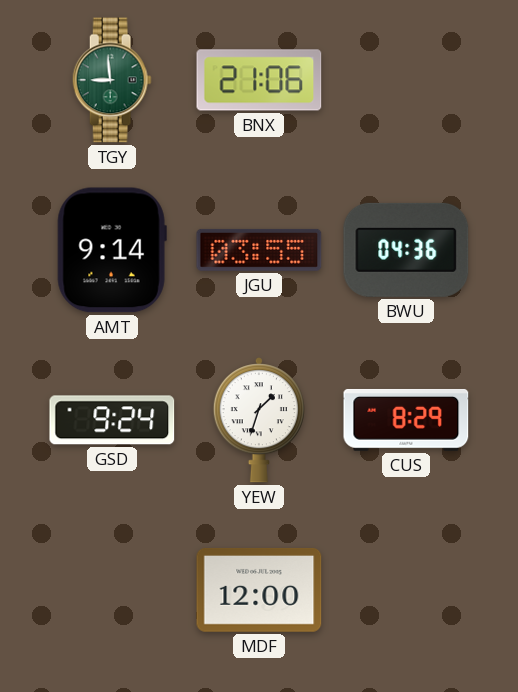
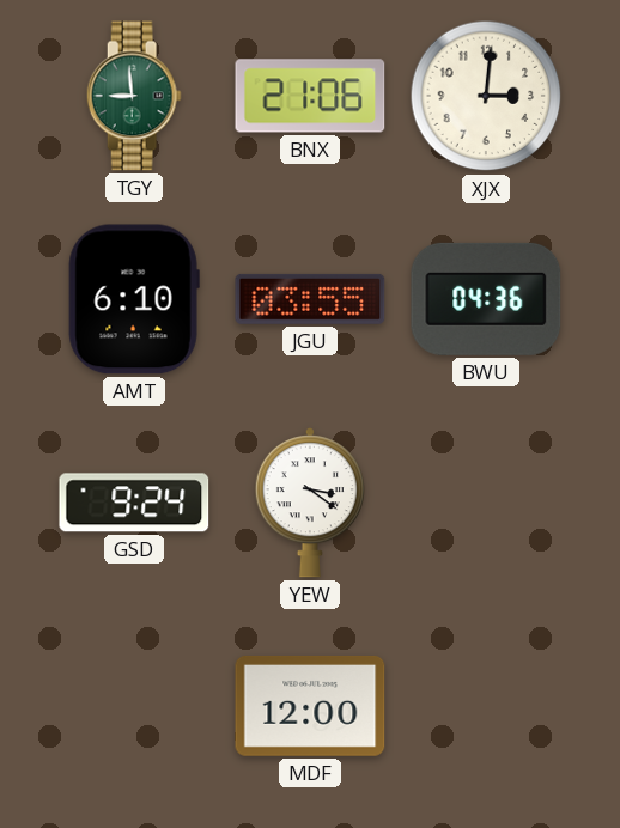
XJX: none -> 3:01
AMT: 9:14 -> 6:10
YEW: 1:33 -> 3:21
CUS: 8:29 -> none
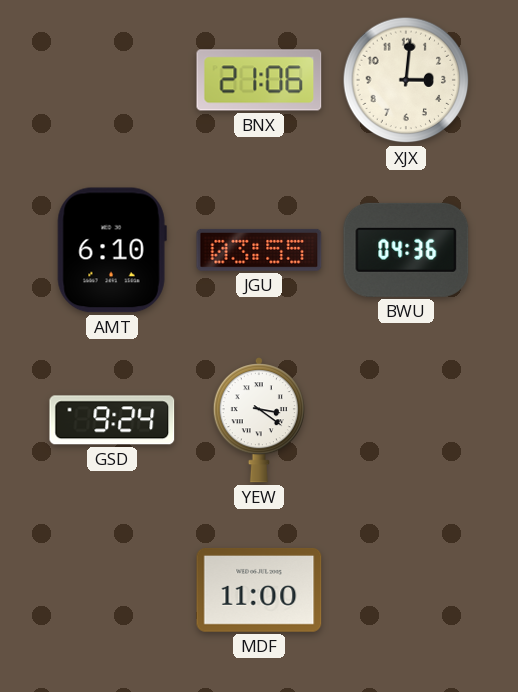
TGY: 8:59 -> none
MDF: 12:00 -> 11:00
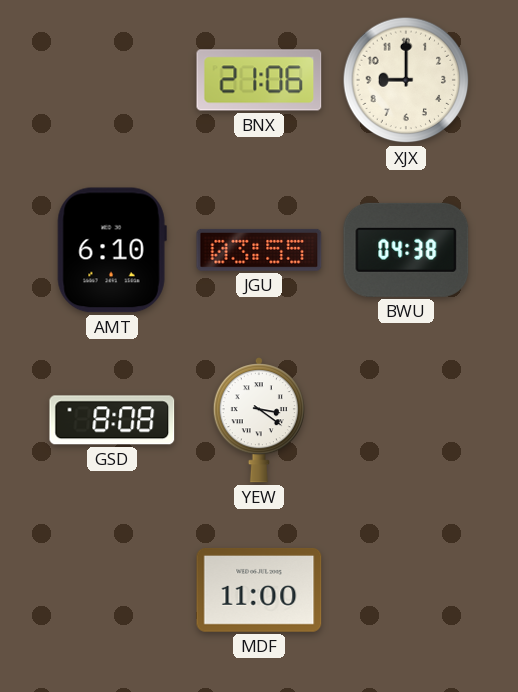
XJX: 3:01 -> 9:00
BWU: 04:36 -> 04:38
GSD: 9:24 -> 8:08
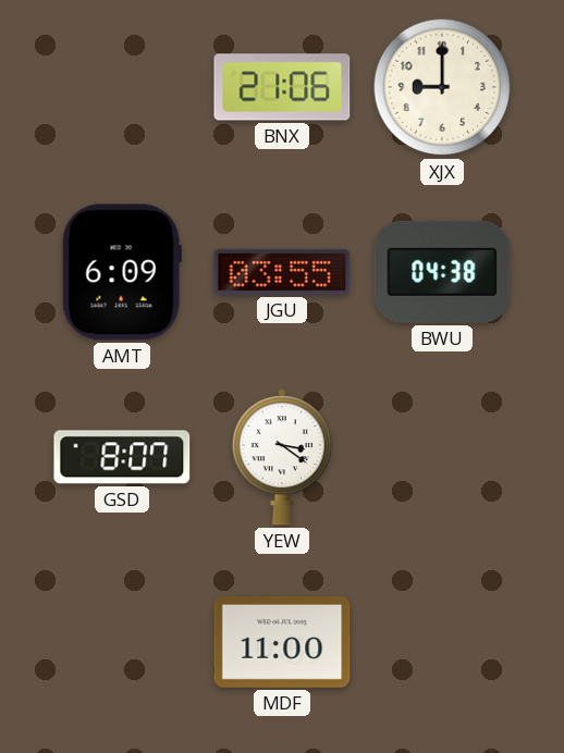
AMT: 6:10 -> 6:09
GSD: 8:08 -> 8:07
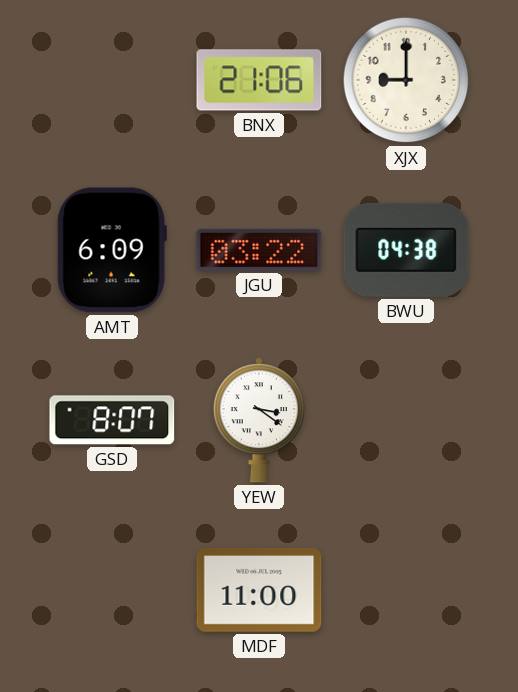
JGU: 03:55 -> 03:22
